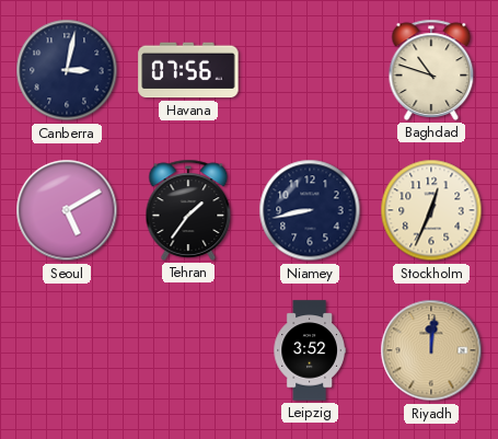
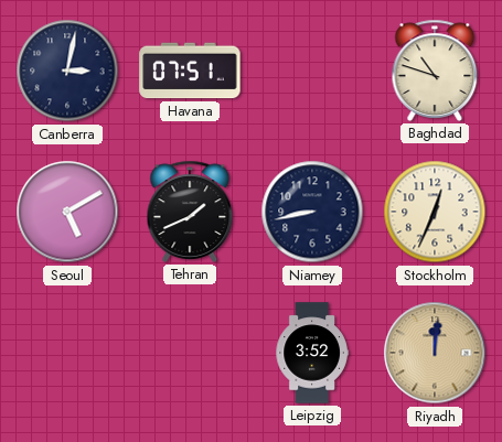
Havana: 07:56 -> 07:51
Tehran: 1:36 -> 1:41
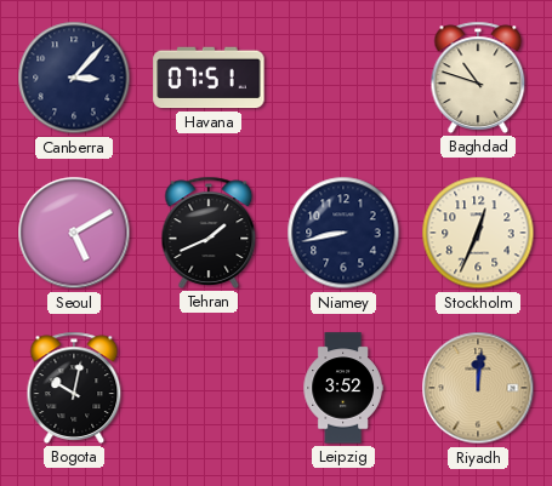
Canberra: 3:02 -> 3:07
Bogota: none -> 10:02
